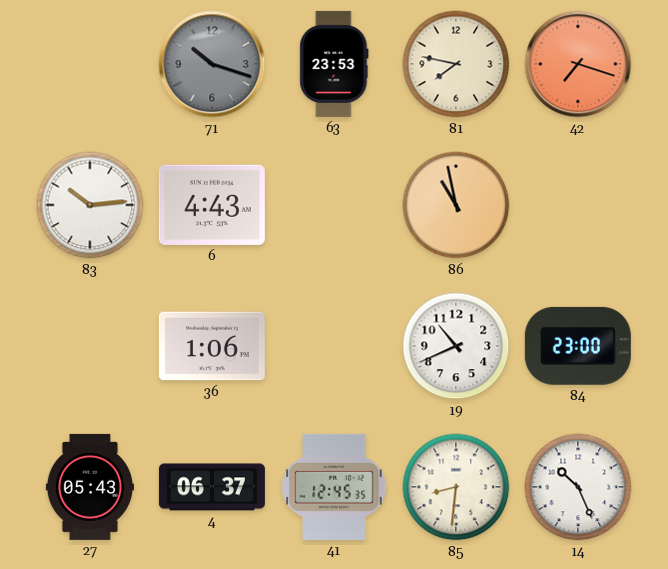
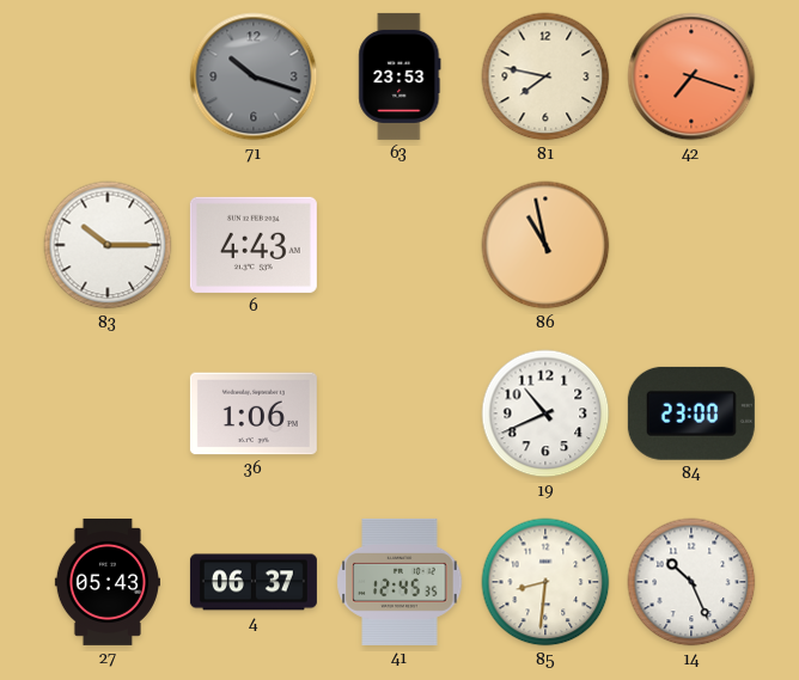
83: 10:14 -> 10:15
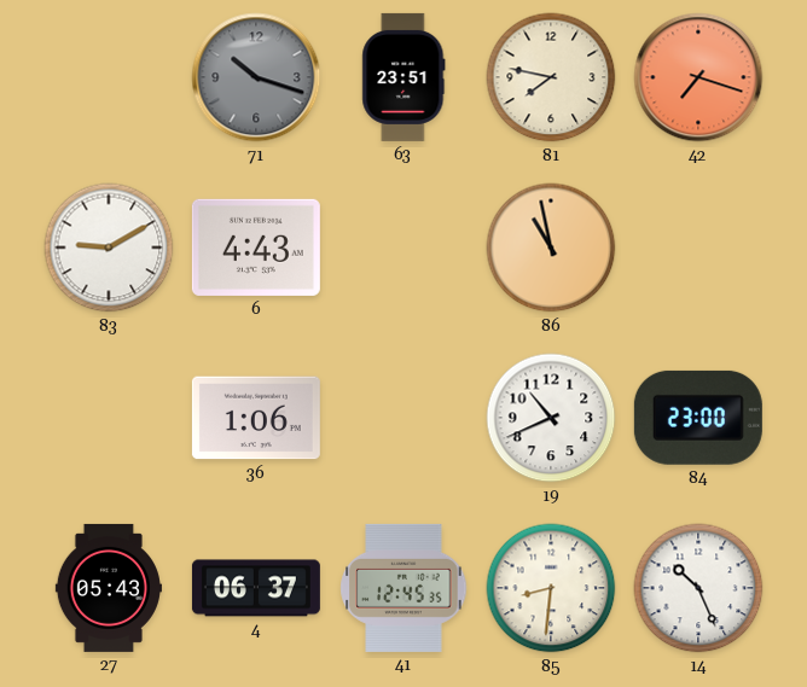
63: 23:53 -> 23:51
83: 10:15 -> 9:10
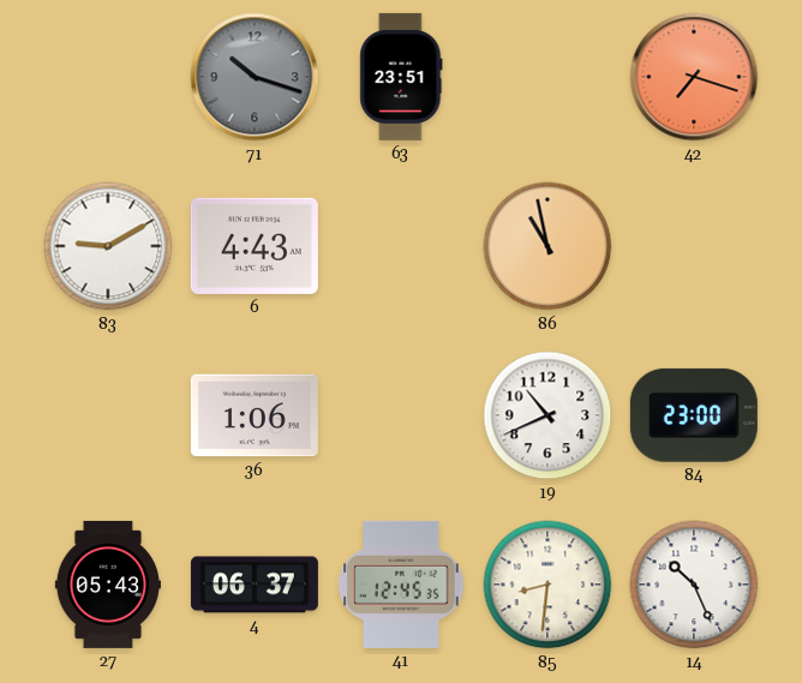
81: 7:47 -> none
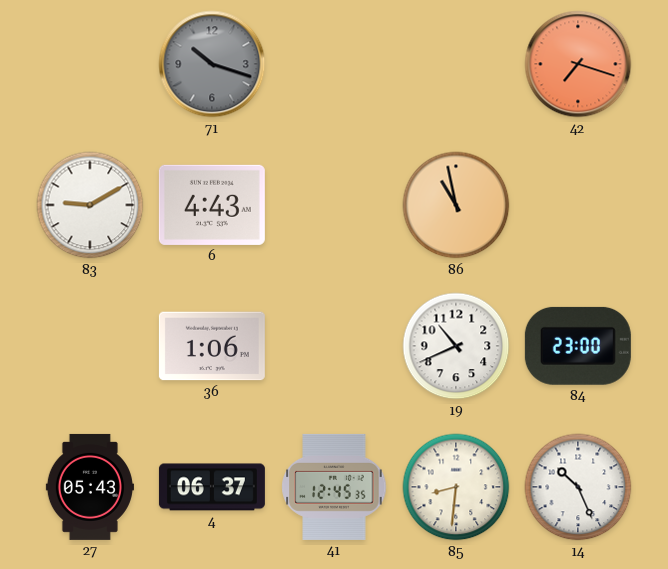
63: 23:51 -> none
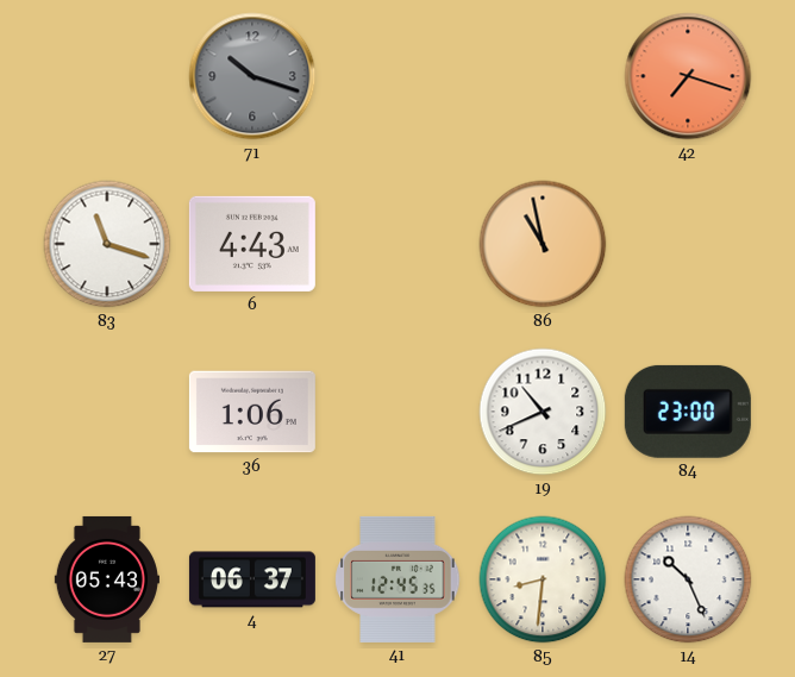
83: 9:10 -> 11:18
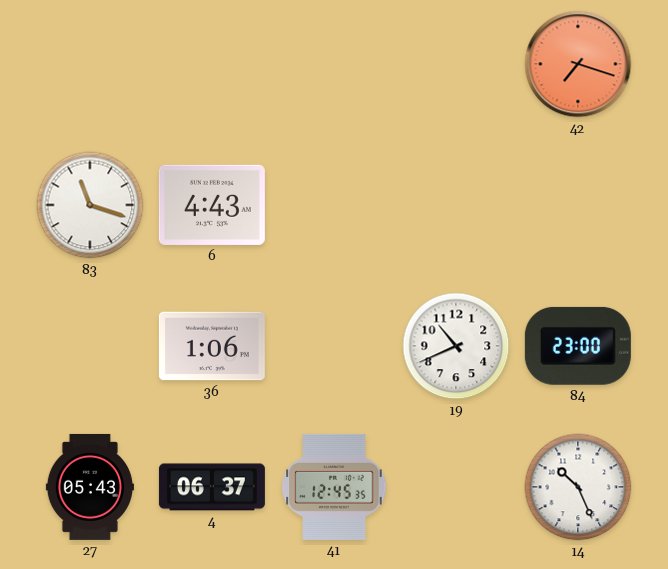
71: 10:18 -> none
86: 10:58 -> none
85: 8:31 -> none
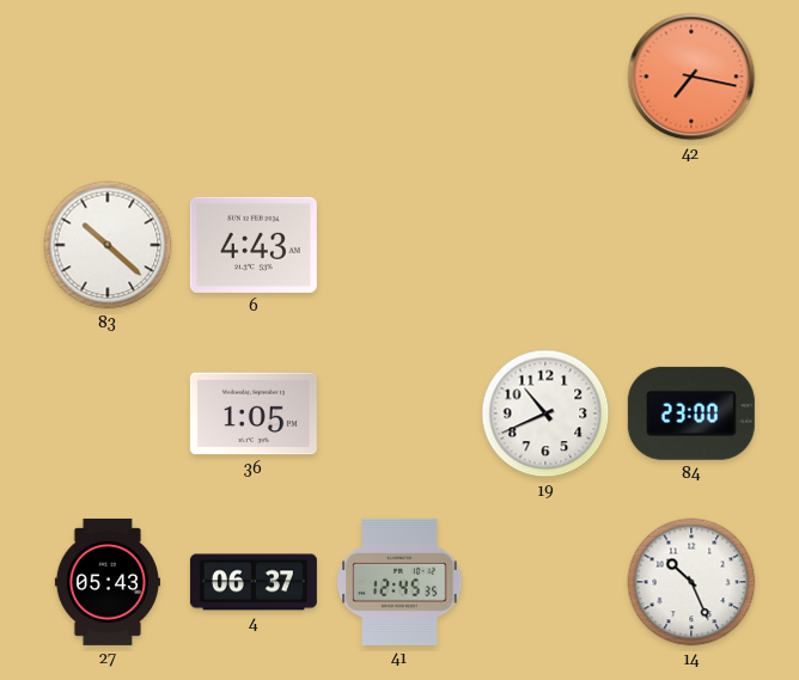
42: 7:18 -> 7:17
83: 11:18 -> 10:22
36: 1:06 -> 1:05
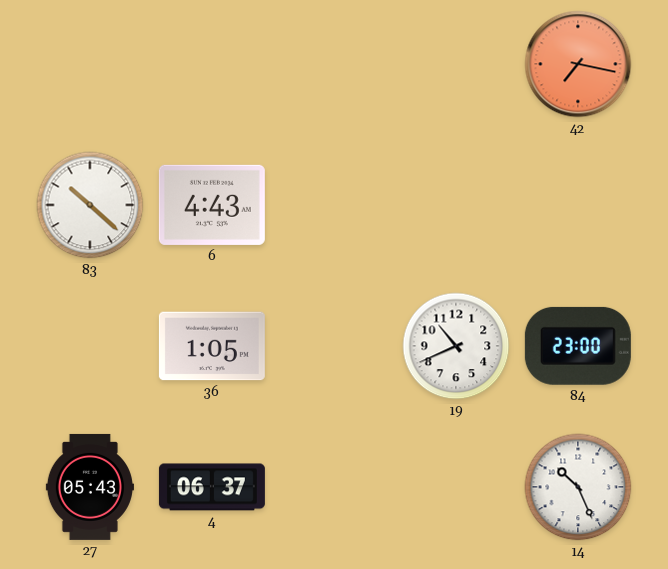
41: 12:45 -> none
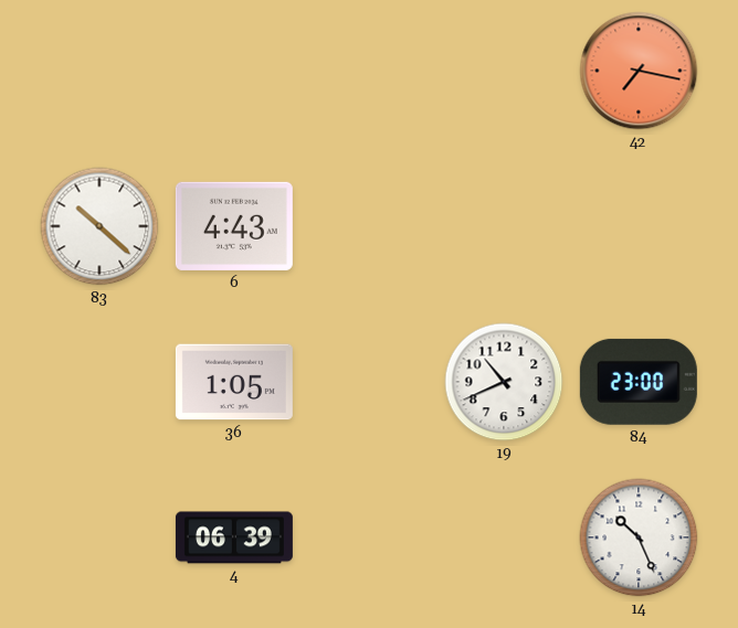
27: 05:43 -> none
4: 06:37 -> 06:39
